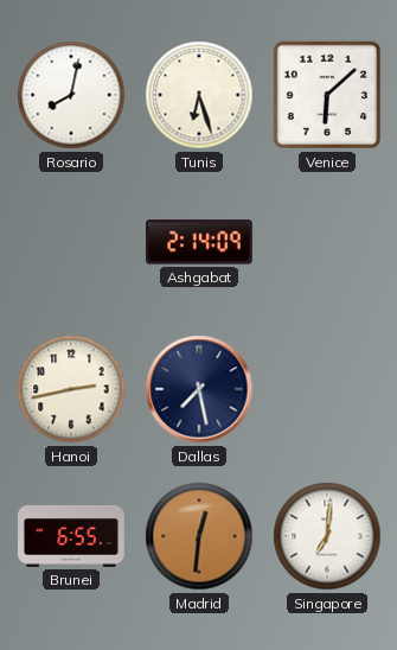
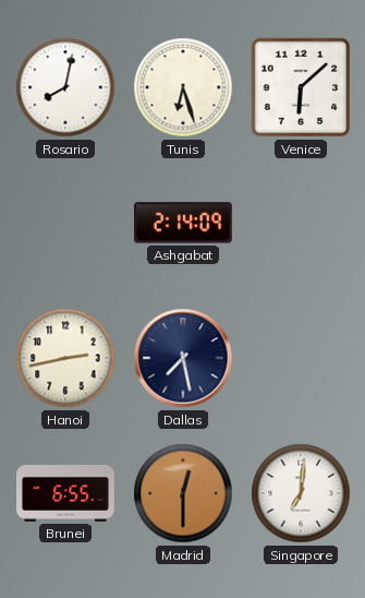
Madrid: 12:31 -> 12:30
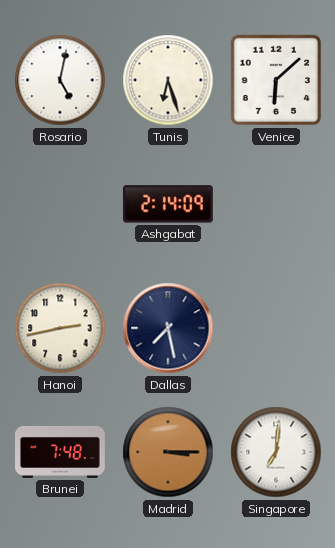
Rosario: 8:02 -> 5:02
Brunei: 6:55 -> 7:48
Madrid: 12:30 -> 3:15
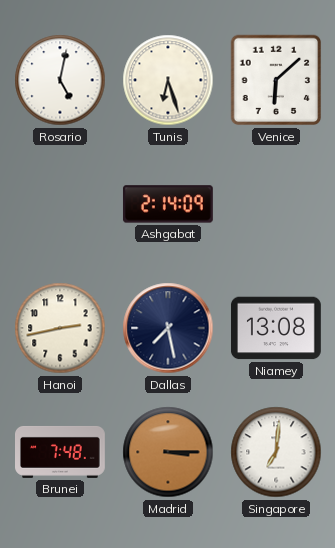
Niamey: none -> 13:08
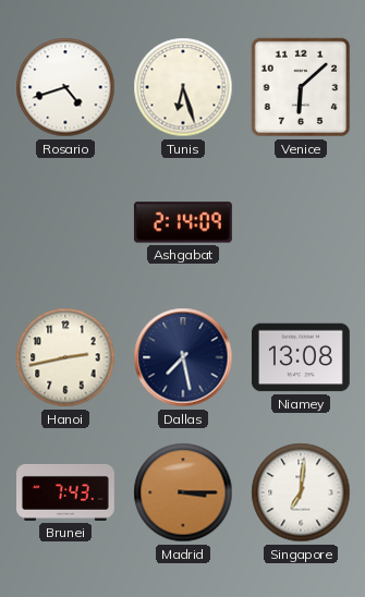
Rosario: 5:02 -> 4:42
Brunei: 7:48 -> 7:43
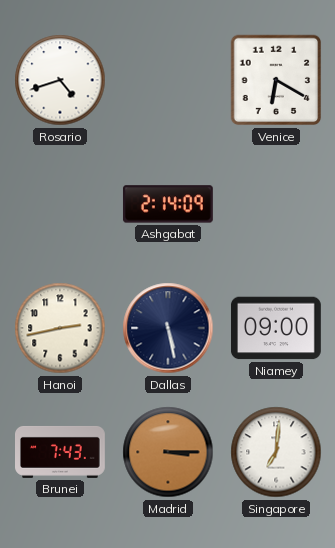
Tunis: 6:27 -> none
Venice: 6:08 -> 6:20
Dallas: 7:28 -> 5:28
Niamey: 13:08 -> 09:00
